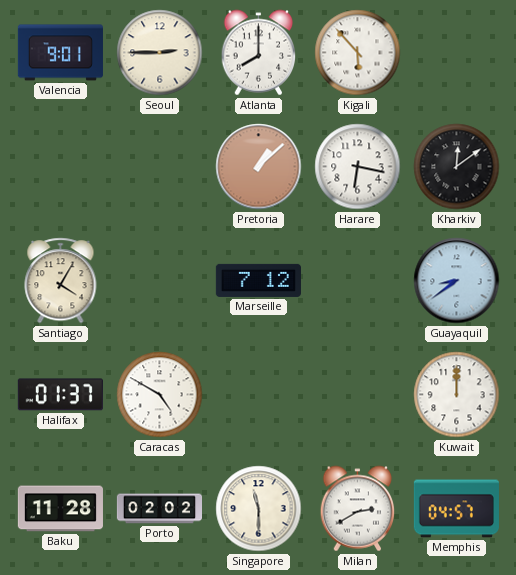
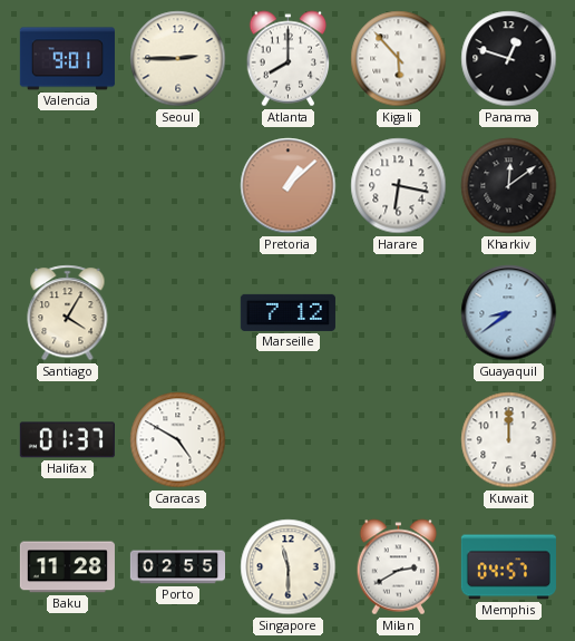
Panama: none -> 12:48
Porto: 02:02 -> 02:55
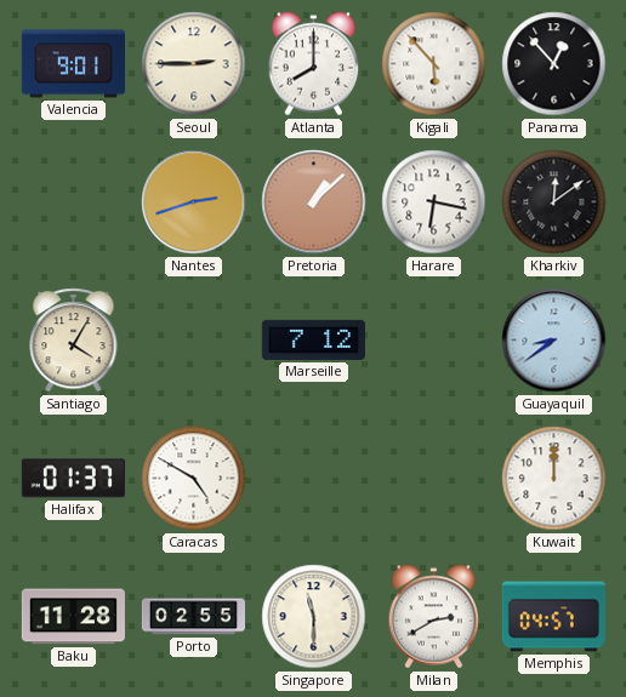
Panama: 12:48 -> 12:53
Nantes: none -> 2:42
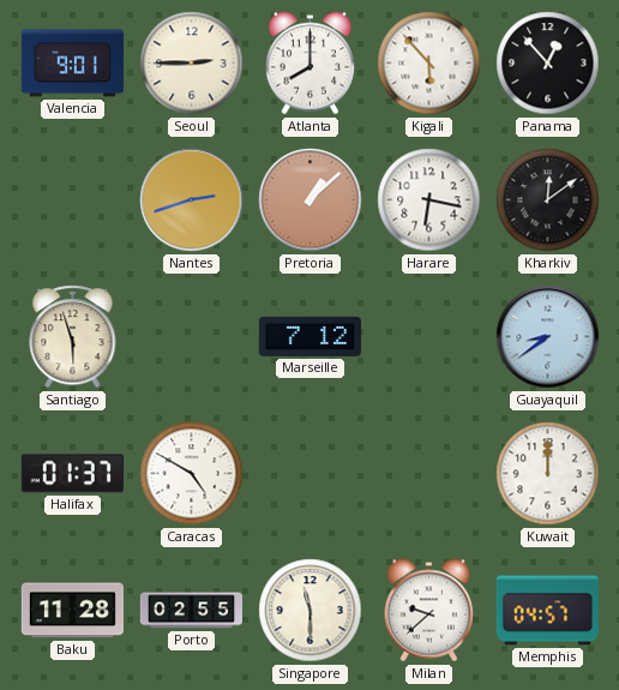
Santiago: 4:05 -> 5:57
Milan: 2:40 -> 9:38
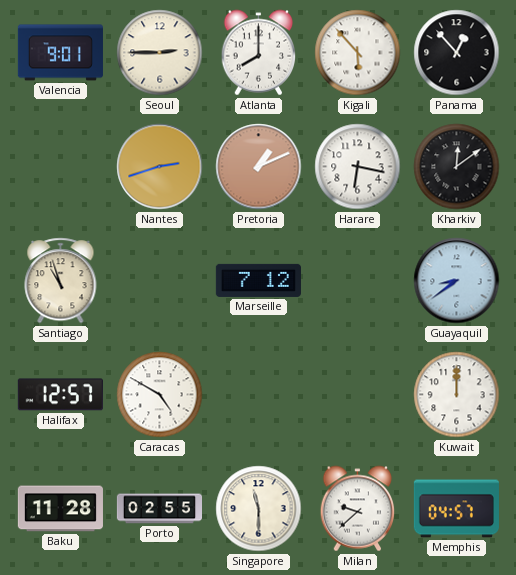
Pretoria: 1:08 -> 1:11
Santiago: 5:57 -> 10:57
Halifax: 01:37 -> 12:57
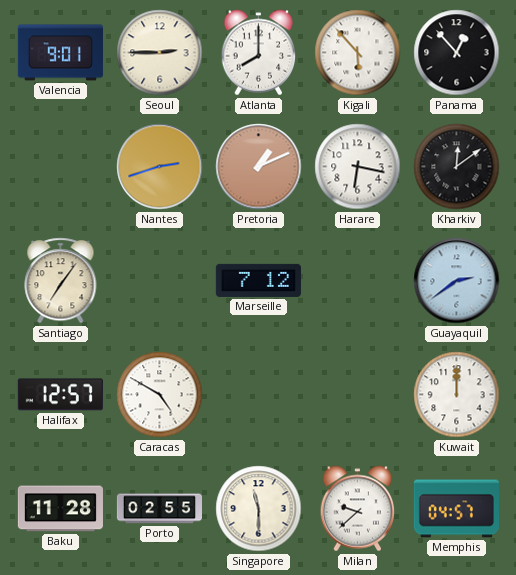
Santiago: 10:57 -> 7:06
Guayaquil: 8:39 -> 2:39
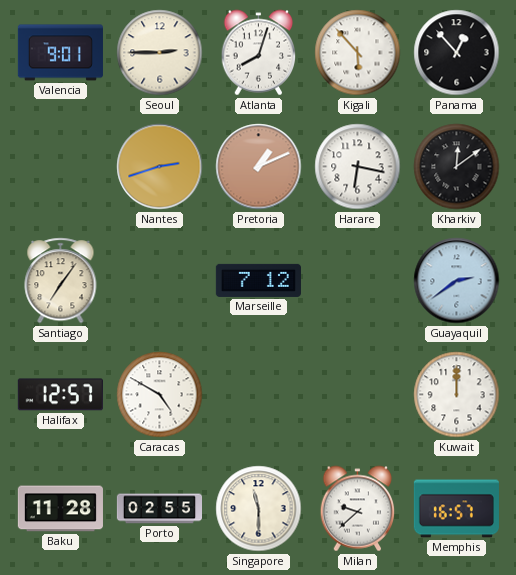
Atlanta: 8:00 -> 8:03
Memphis: 04:57 -> 16:57
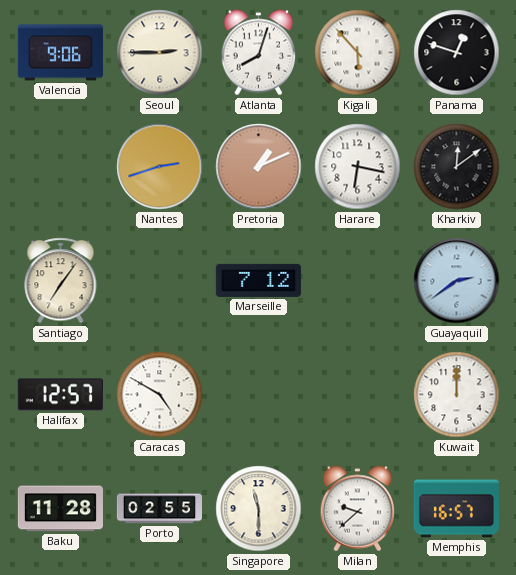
Valencia: 9:01 -> 9:06
Panama: 12:53 -> 12:48
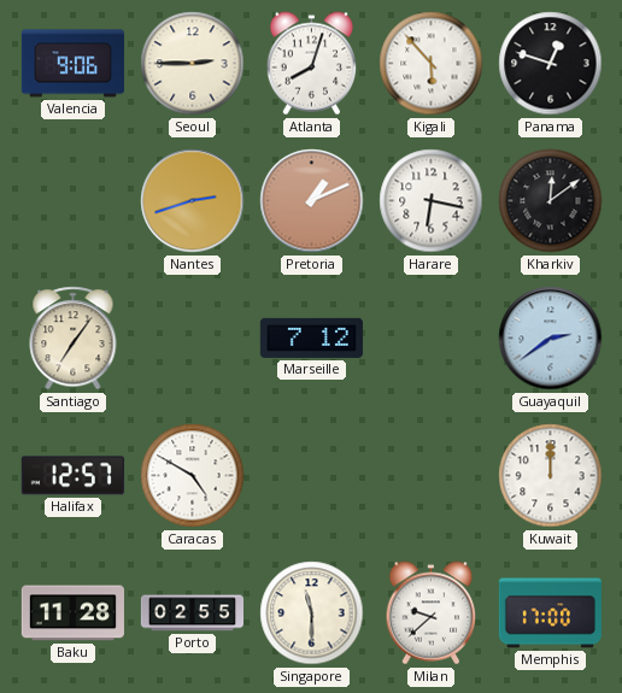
Memphis: 16:57 -> 17:00
